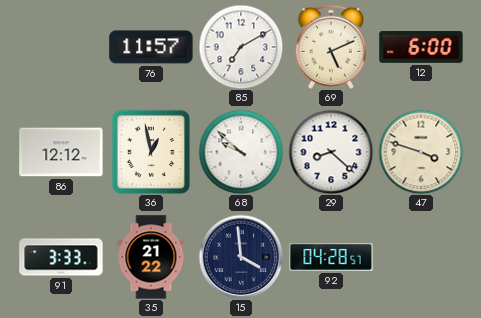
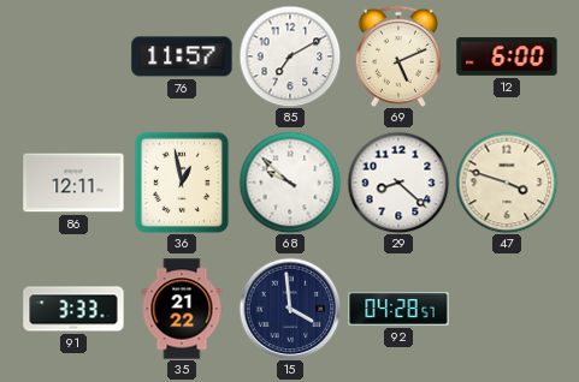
86: 12:12 -> 12:11
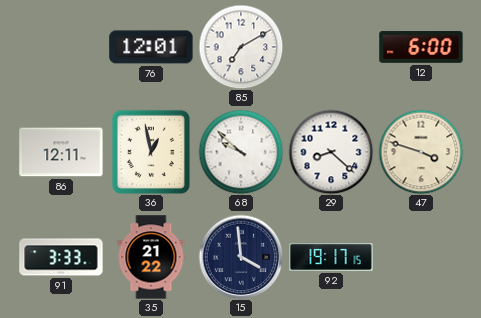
76: 11:57 -> 12:01
69: 5:11 -> none
92: 04:28 -> 19:17
